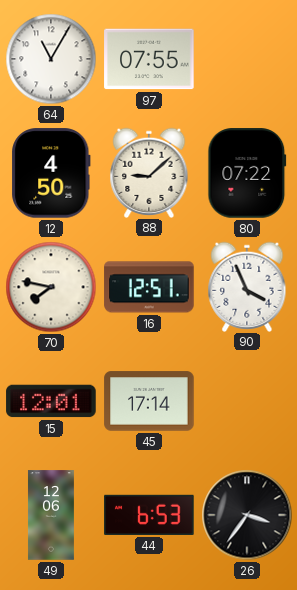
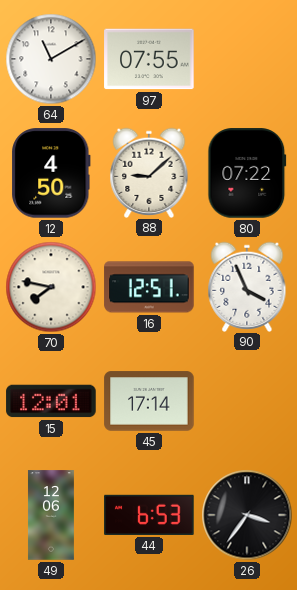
64: 11:05 -> 11:10
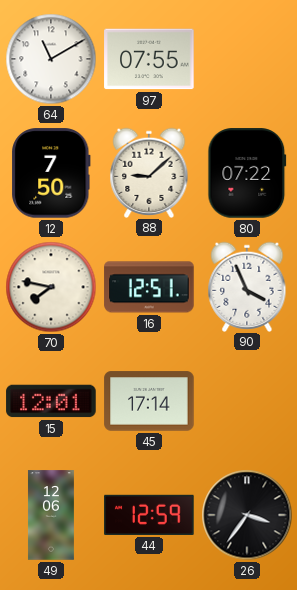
12: 4:50 -> 7:50
44: 6:53 -> 12:59
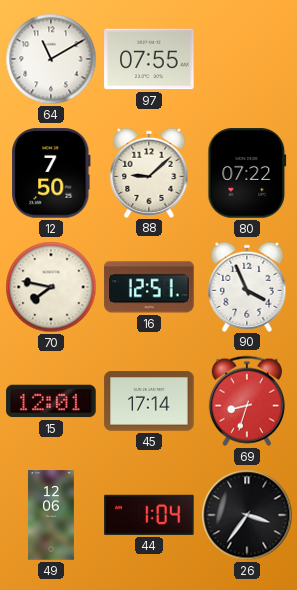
69: none -> 8:33
44: 12:59 -> 1:04
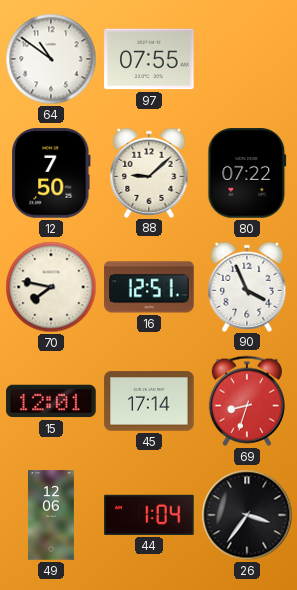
64: 11:10 -> 10:51
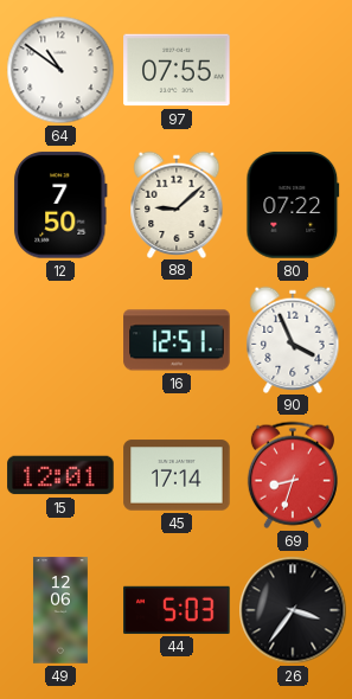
70: 7:47 -> none
44: 1:04 -> 5:03
